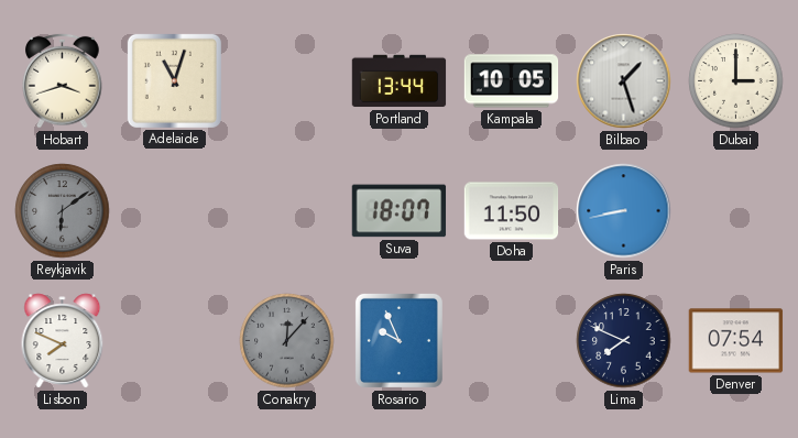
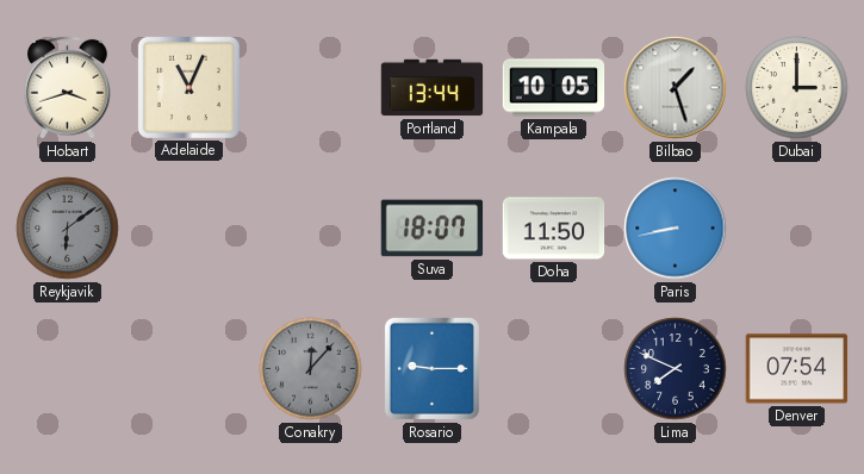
Adelaide: 11:03 -> 11:04
Lisbon: 7:49 -> none
Rosario: 9:56 -> 9:15
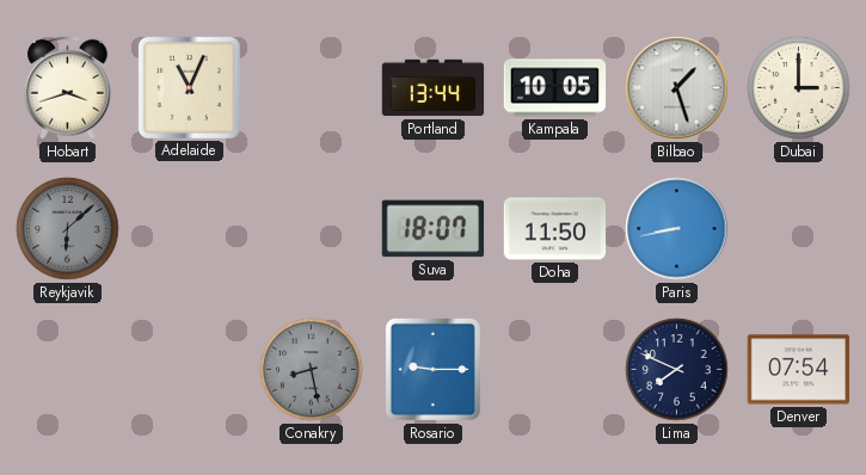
Reykjavik: 6:09 -> 6:08
Conakry: 12:07 -> 8:28
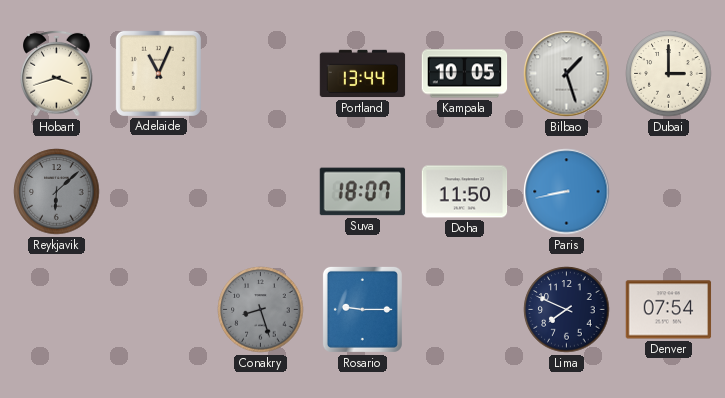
Conakry: 8:28 -> 8:27
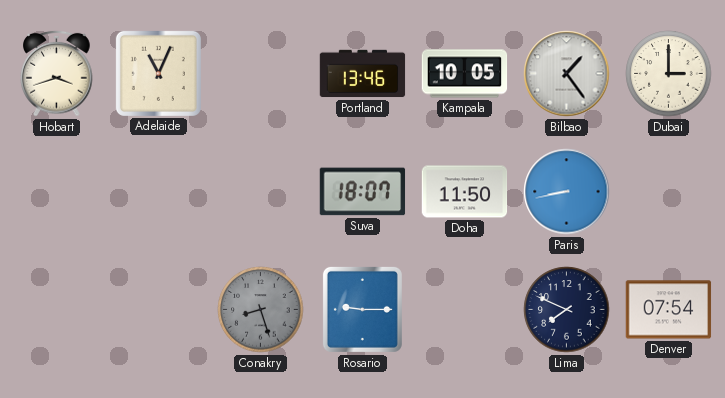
Portland: 13:44 -> 13:46
Bilbao: 1:27 -> 1:24
Reykjavik: 6:08 -> none
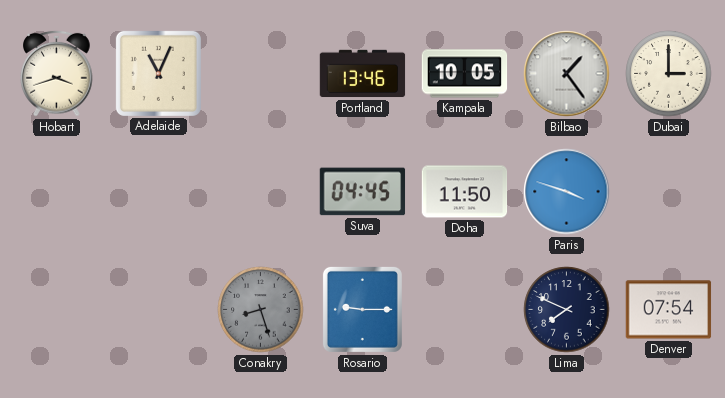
Suva: 18:07 -> 04:45
Paris: 8:43 -> 3:48
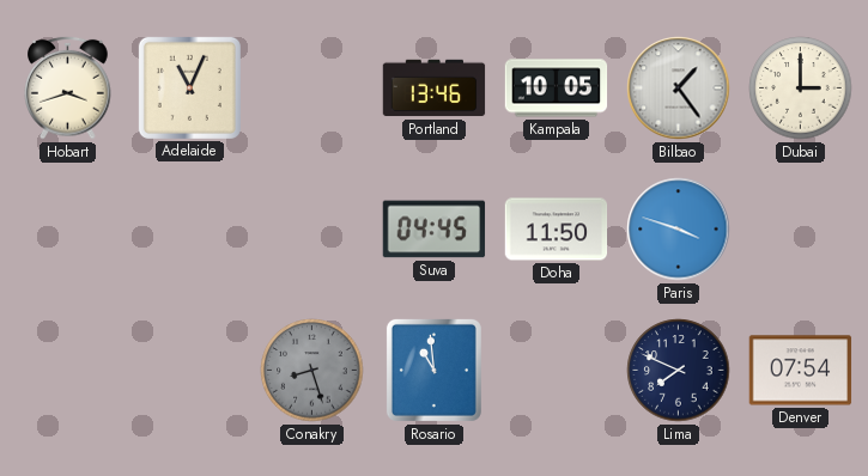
Rosario: 9:15 -> 10:59
